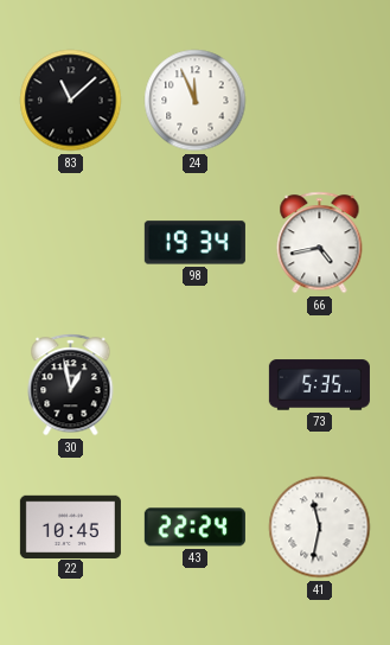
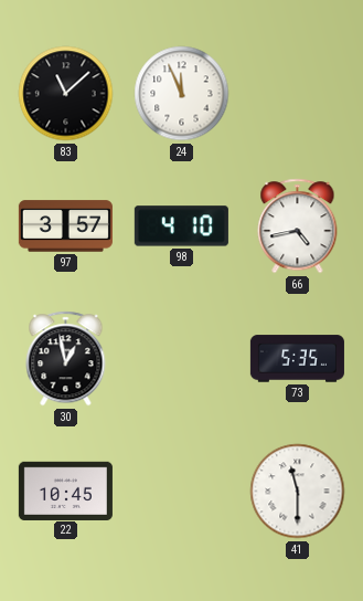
97: none -> 3:57
98: 19:34 -> 4:10
43: 22:24 -> none
41: 11:32 -> 11:30
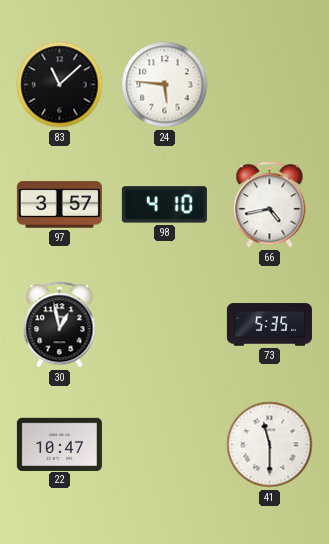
24: 11:56 -> 5:46
22: 10:45 -> 10:47
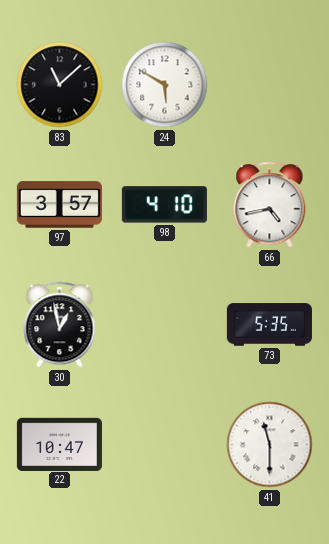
24: 5:46 -> 5:50
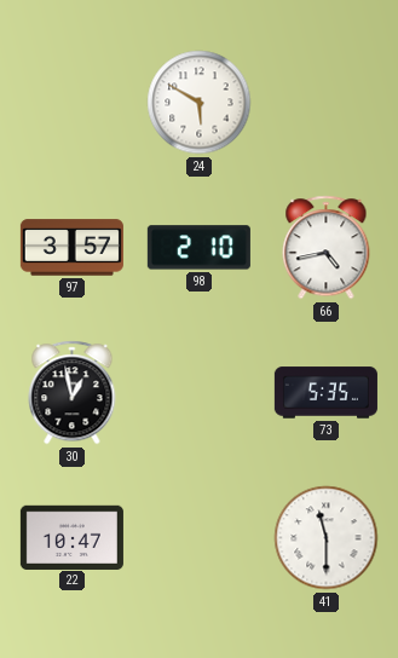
83: 11:08 -> none
98: 4:10 -> 2:10
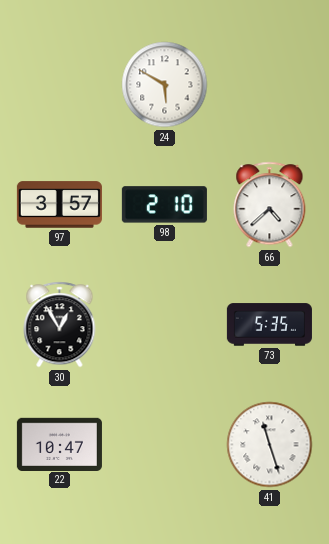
66: 4:43 -> 4:38
30: 12:58 -> 12:55
41: 11:30 -> 11:27
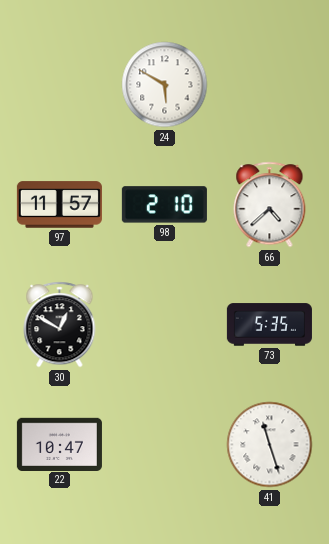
97: 3:57 -> 11:57
30: 12:55 -> 12:50
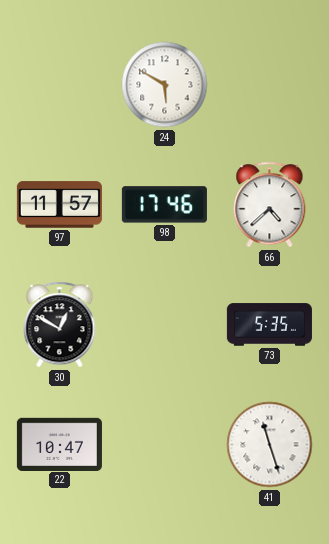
98: 2:10 -> 17:46
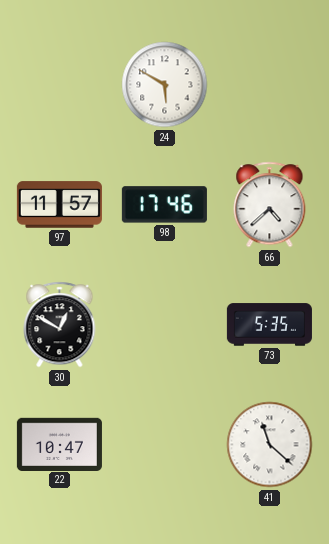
41: 11:27 -> 11:22
